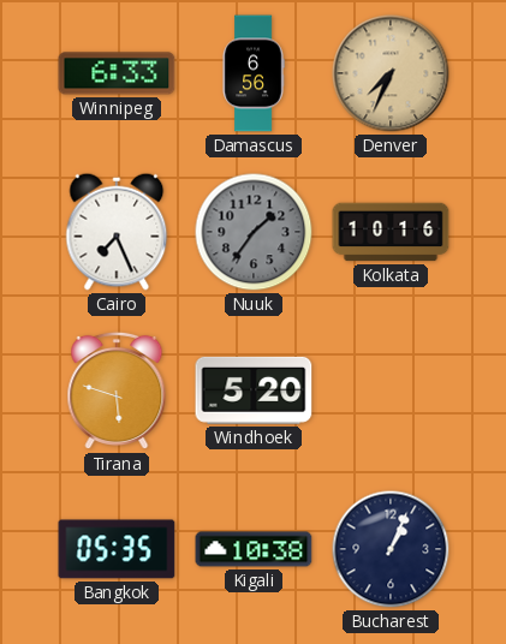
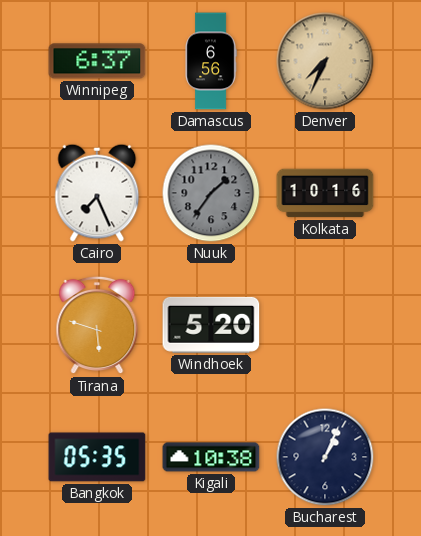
Winnipeg: 6:33 -> 6:37
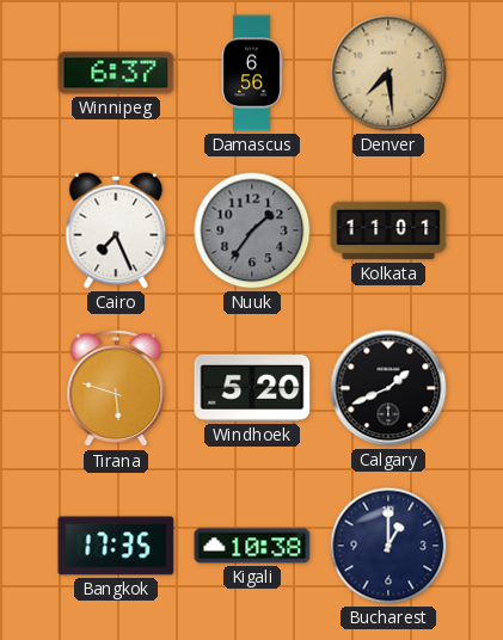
Denver: 7:34 -> 7:29
Kolkata: 10:16 -> 11:01
Calgary: none -> 1:41
Bangkok: 05:35 -> 17:35
Bucharest: 1:04 -> 1:00
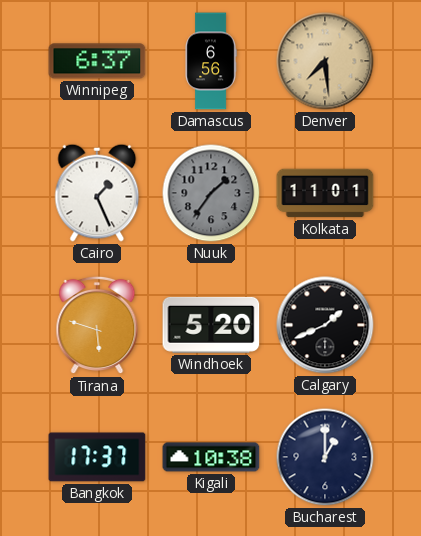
Cairo: 7:26 -> 1:26
Bangkok: 17:35 -> 17:37
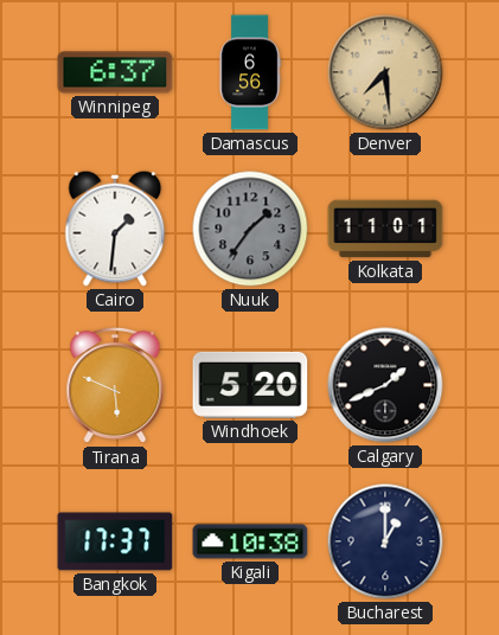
Cairo: 1:26 -> 1:31
Tirana: 5:48 -> 5:49
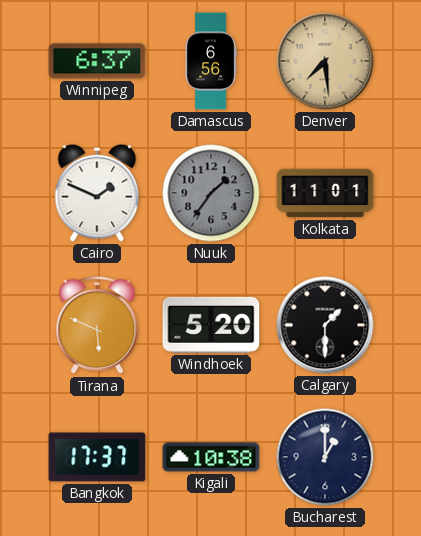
Cairo: 1:31 -> 1:49
Calgary: 1:41 -> 1:30
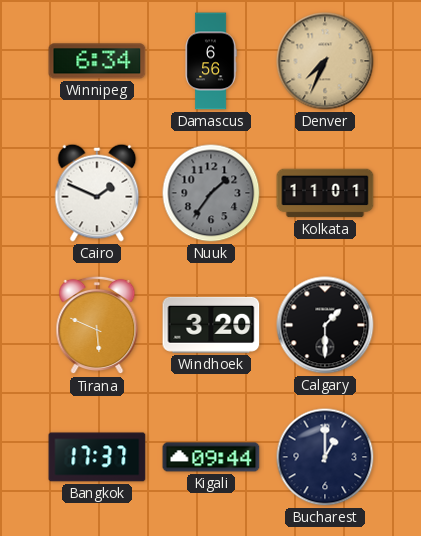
Winnipeg: 6:37 -> 6:34
Denver: 7:29 -> 7:34
Windhoek: 5:20 -> 3:20
Kigali: 10:38 -> 09:44
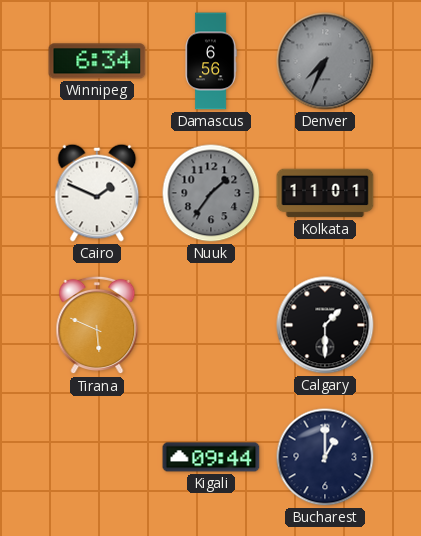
Denver dial: champagne -> grey
Windhoek: 3:20 -> none
Bangkok: 17:37 -> none
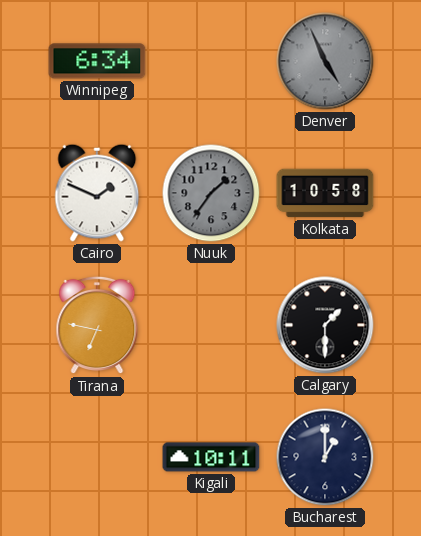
Damascus: 6:56 -> none
Denver: 7:34 -> 4:56
Kolkata: 11:01 -> 10:58
Tirana: 5:49 -> 6:47
Kigali: 09:44 -> 10:11
